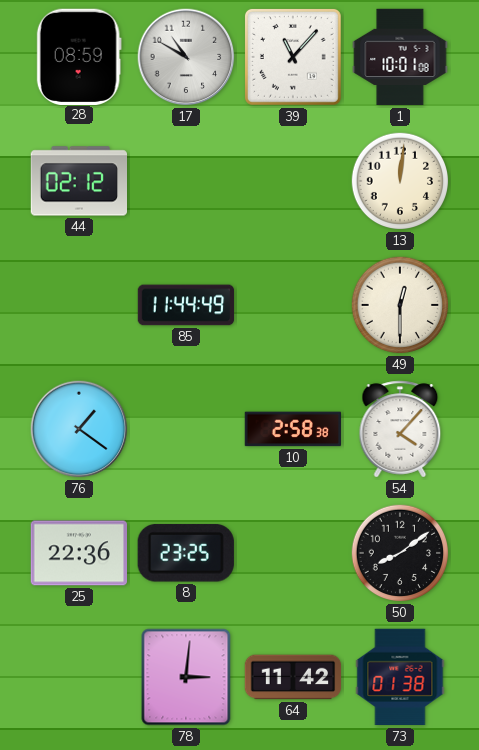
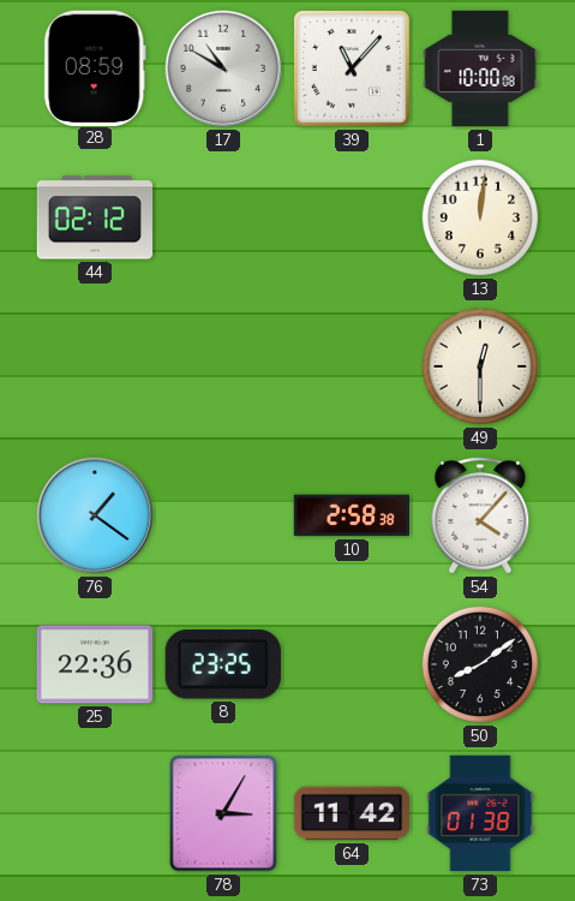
1: 10:01 -> 10:00
85: 11:44 -> none
78: 3:01 -> 3:05
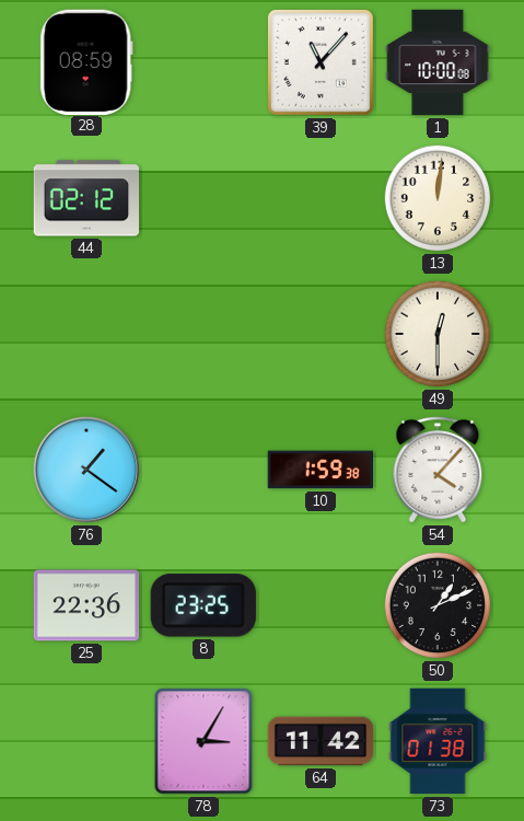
17: 10:50 -> none
10: 2:58 -> 1:59
50: 8:09 -> 1:11
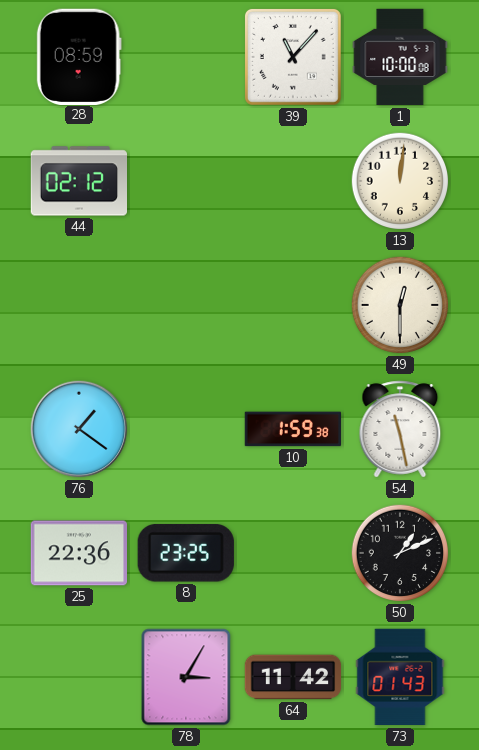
54: 4:07 -> 11:28
73: 01:38 -> 01:43
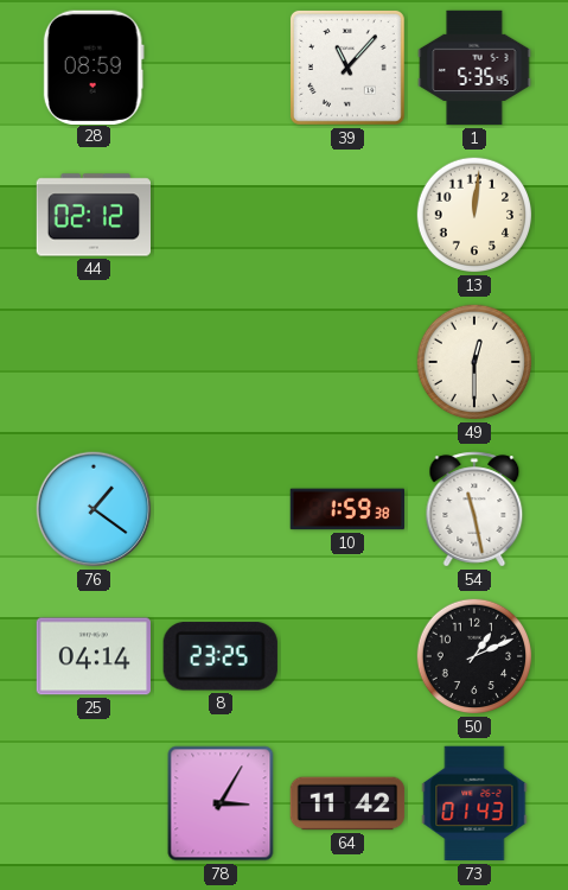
1: 10:00 -> 5:35
25: 22:36 -> 04:14
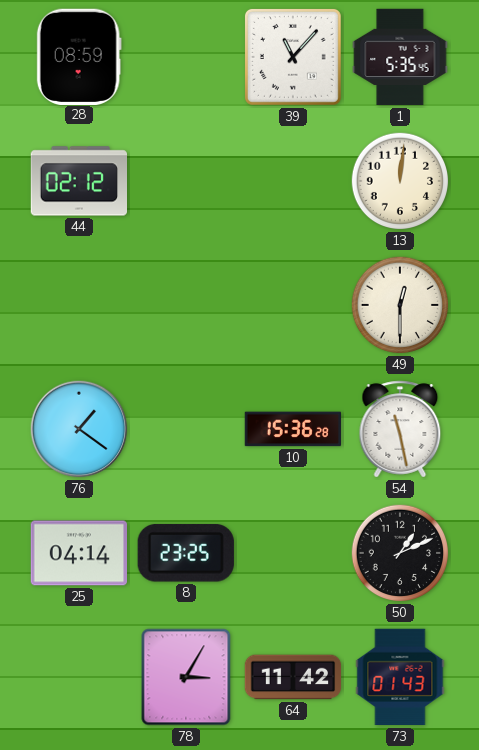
10: 1:59 -> 15:36
